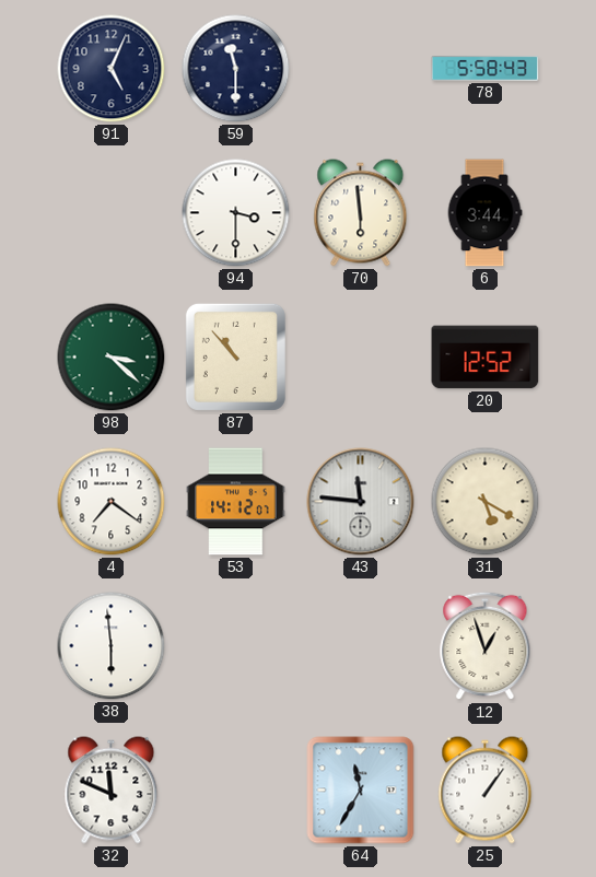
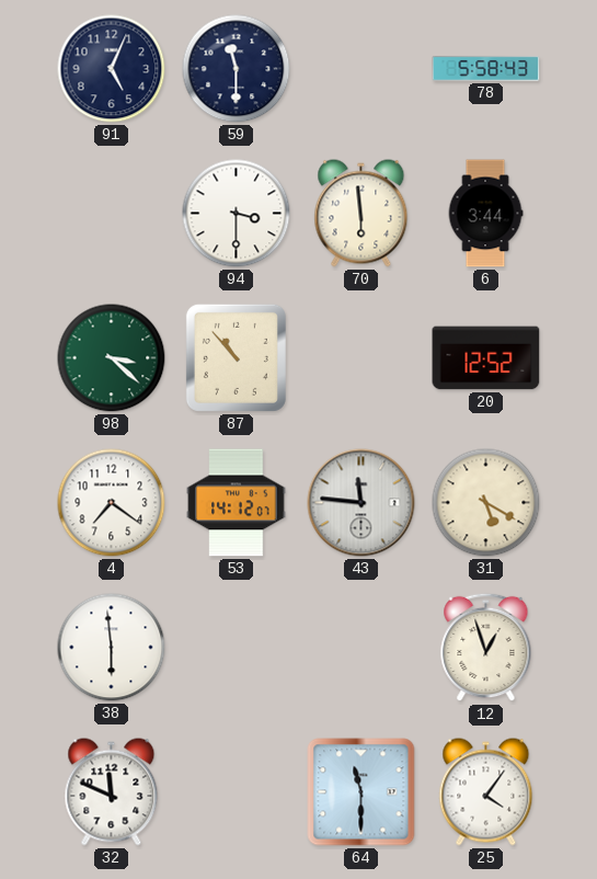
64: 11:35 -> 11:30
25: 1:06 -> 4:06
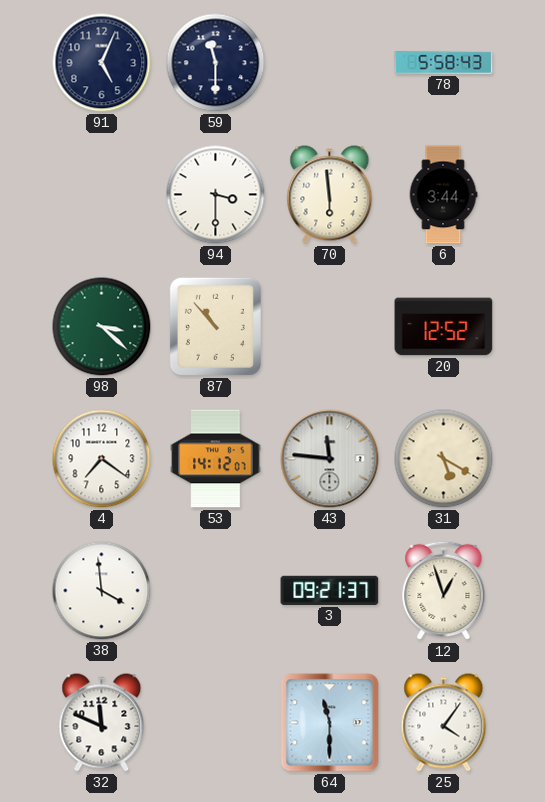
38: 5:59 -> 3:59
3: none -> 09:21
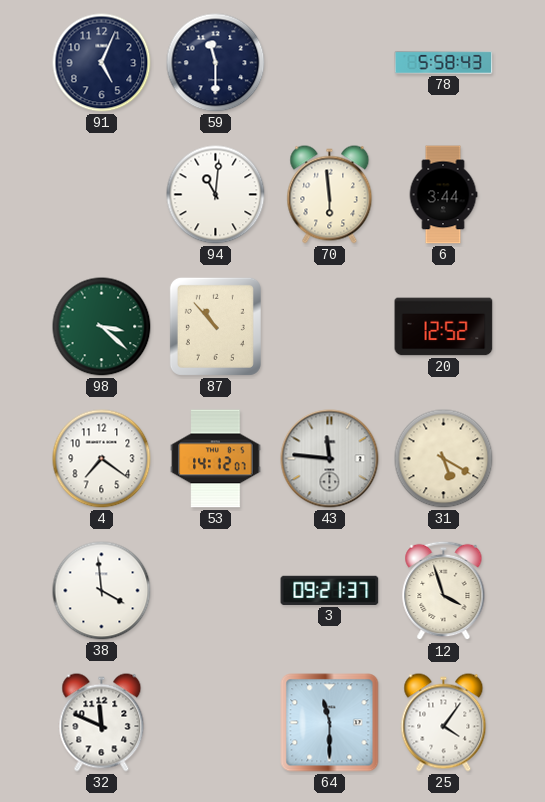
94: 3:30 -> 11:01
12: 12:57 -> 3:57
